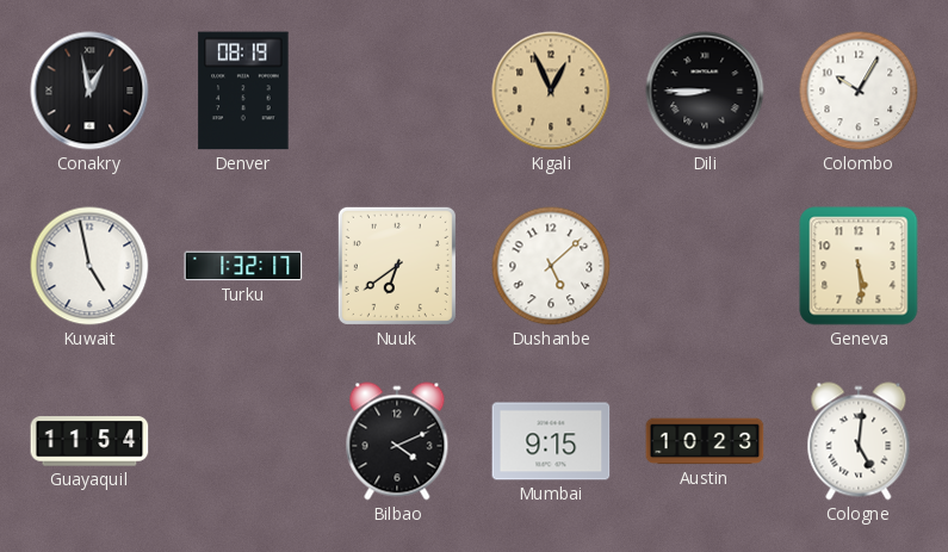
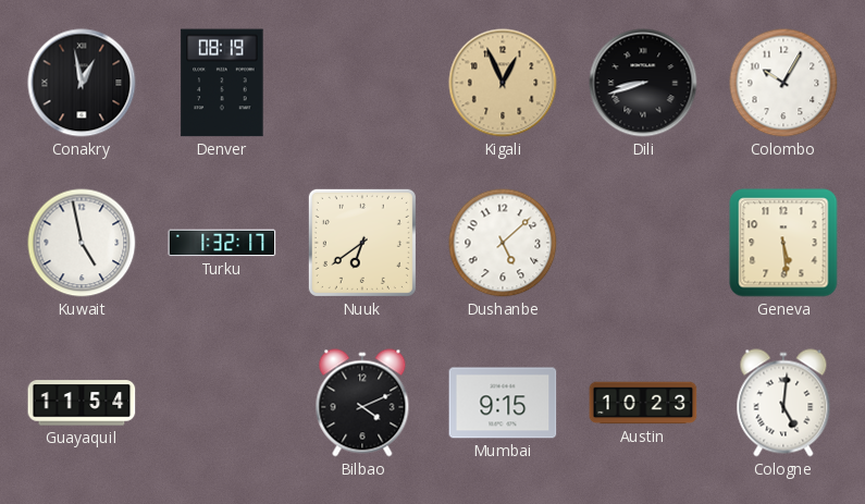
Dili: 8:45 -> 8:42
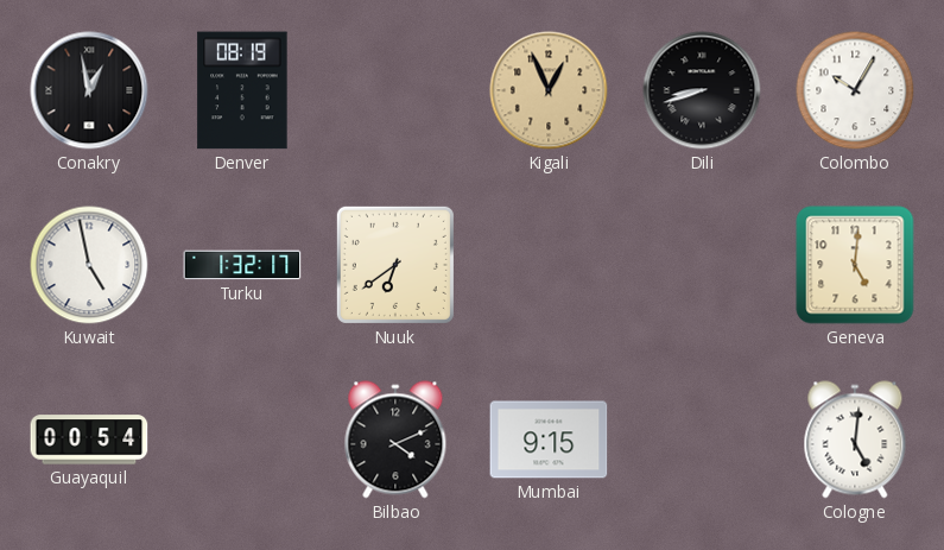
Dushanbe: 5:08 -> none
Geneva: 5:29 -> 5:01
Guayaquil: 11:54 -> 00:54
Austin: 10:23 -> none
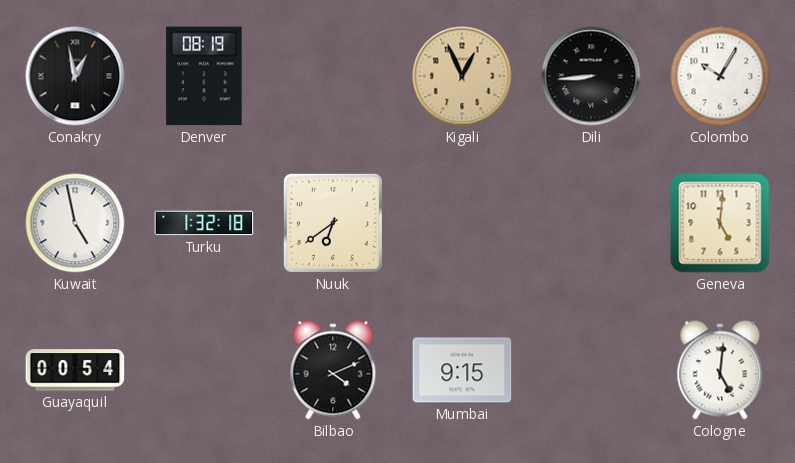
Dili: 8:42 -> 8:44
Turku: 1:32:17 -> 1:32:18
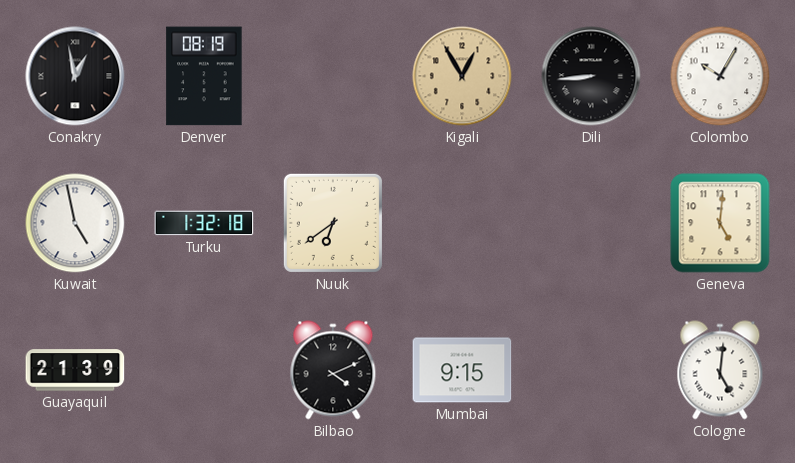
Kigali: 12:56 -> 12:55
Guayaquil: 00:54 -> 21:39
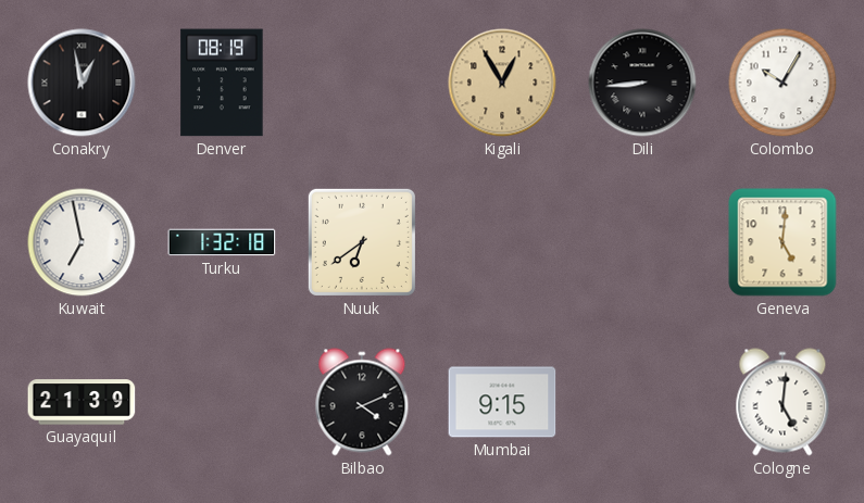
Kuwait: 4:58 -> 6:58
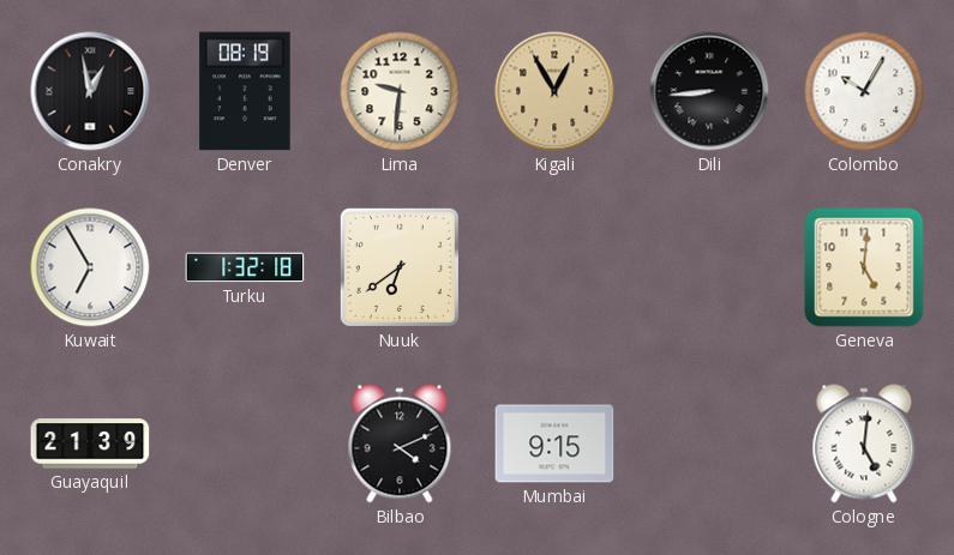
Lima: none -> 9:31
Kuwait: 6:58 -> 6:55
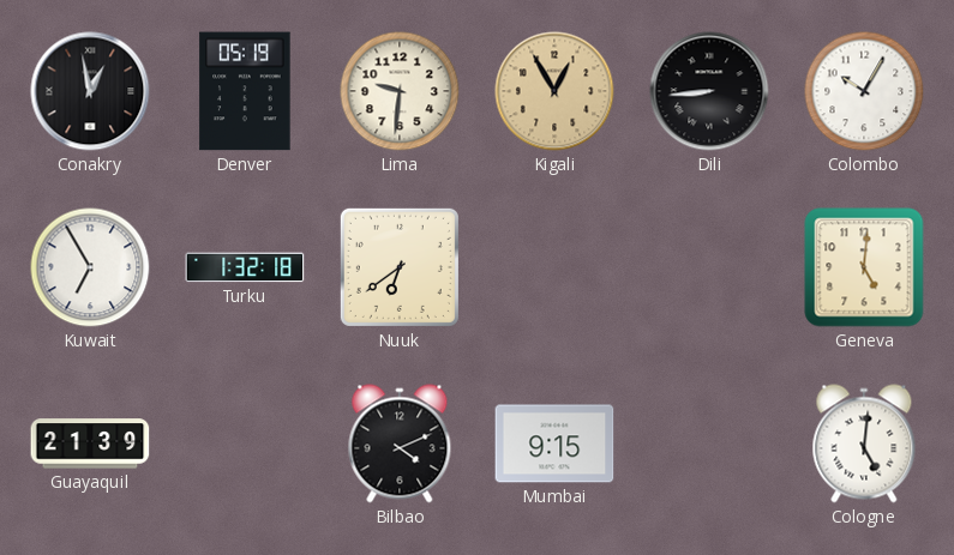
Denver: 08:19 -> 05:19
